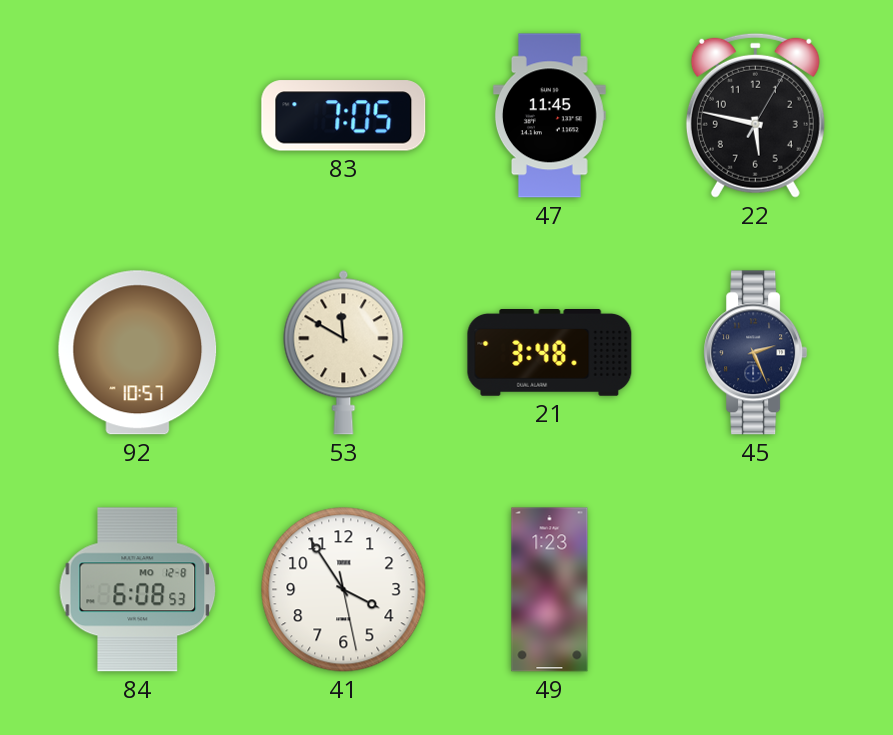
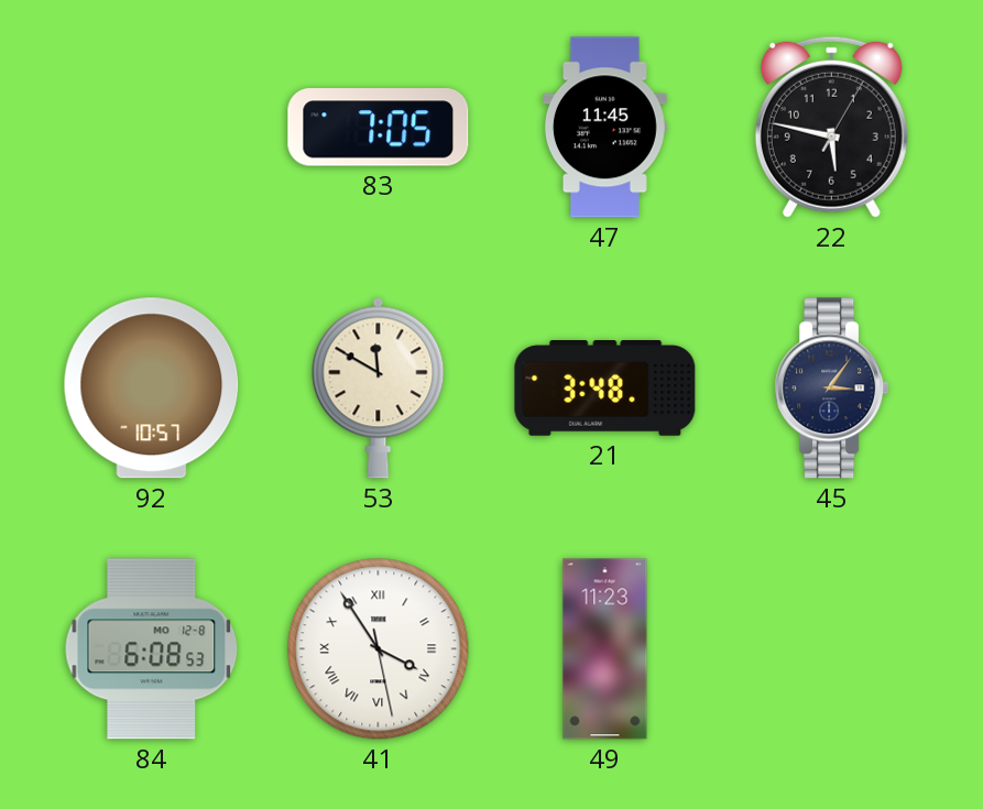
45: 2:26 -> 3:06
41 numerals: Arabic -> Roman
49: 1:23 -> 11:23
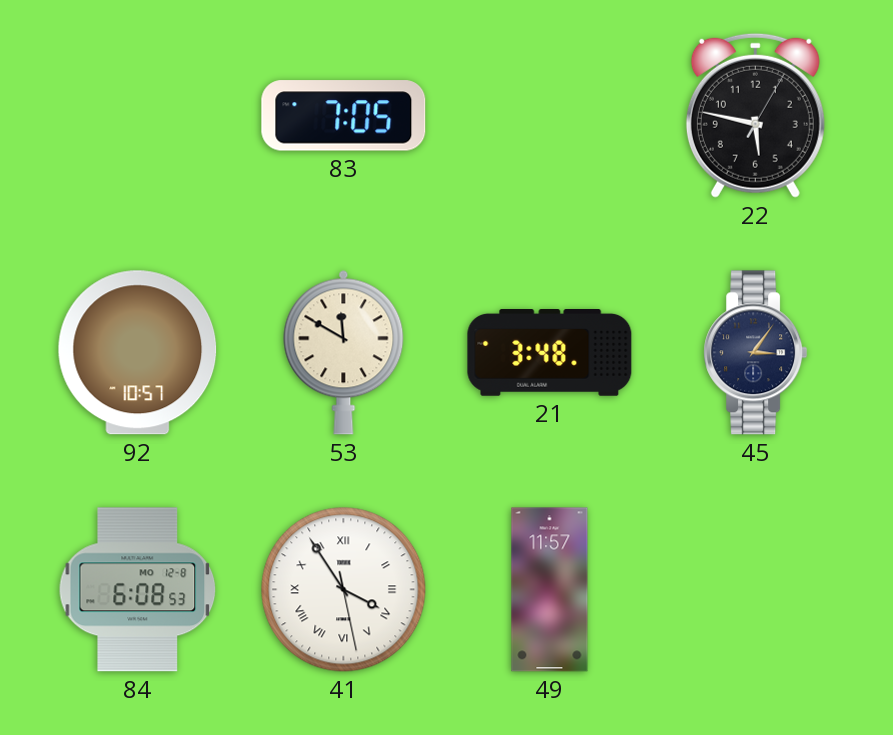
47: 11:45 -> none
49: 11:23 -> 11:57
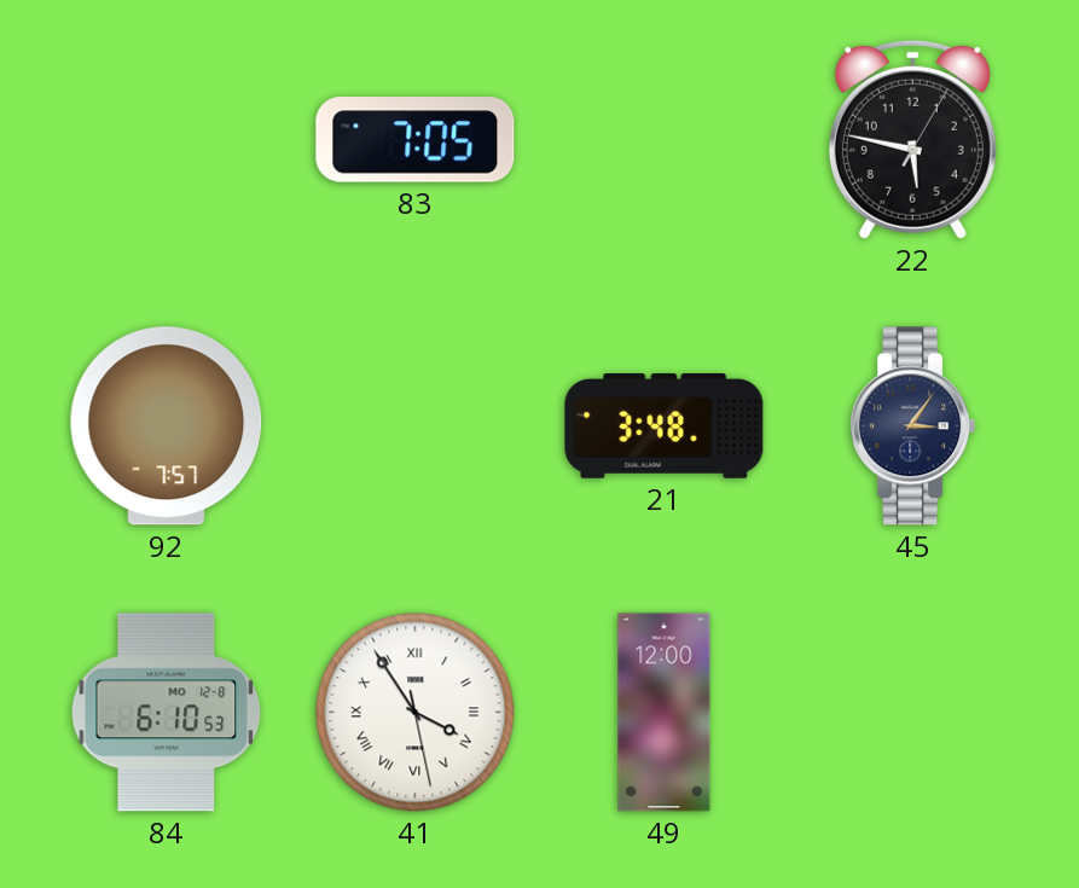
92: 10:57 -> 7:57
53: 11:50 -> none
84: 6:08 -> 6:10
49: 11:57 -> 12:00
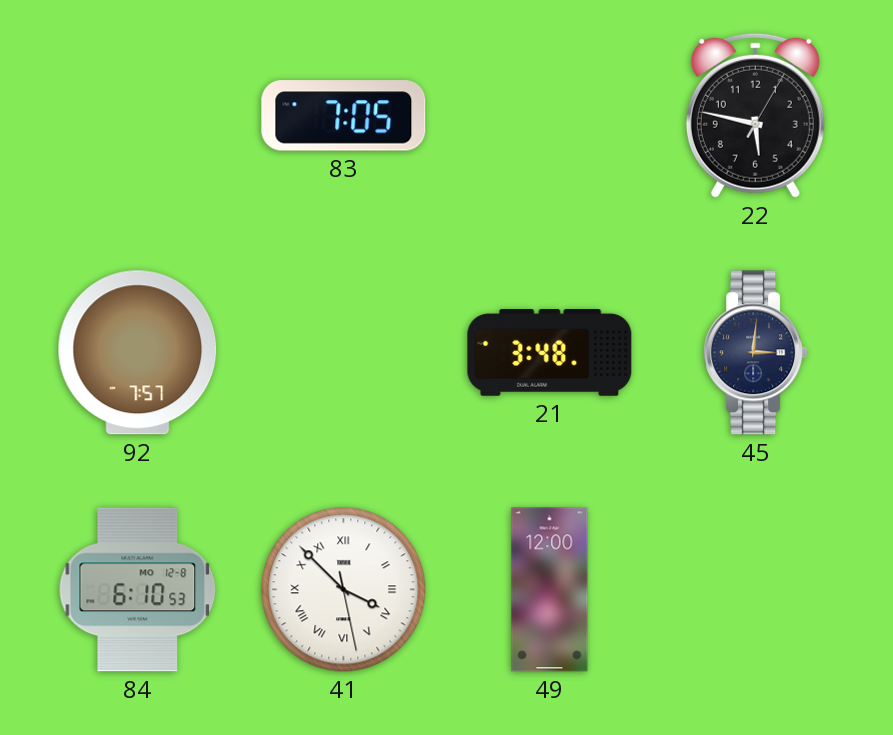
45: 3:06 -> 3:01
41: 3:54 -> 3:52
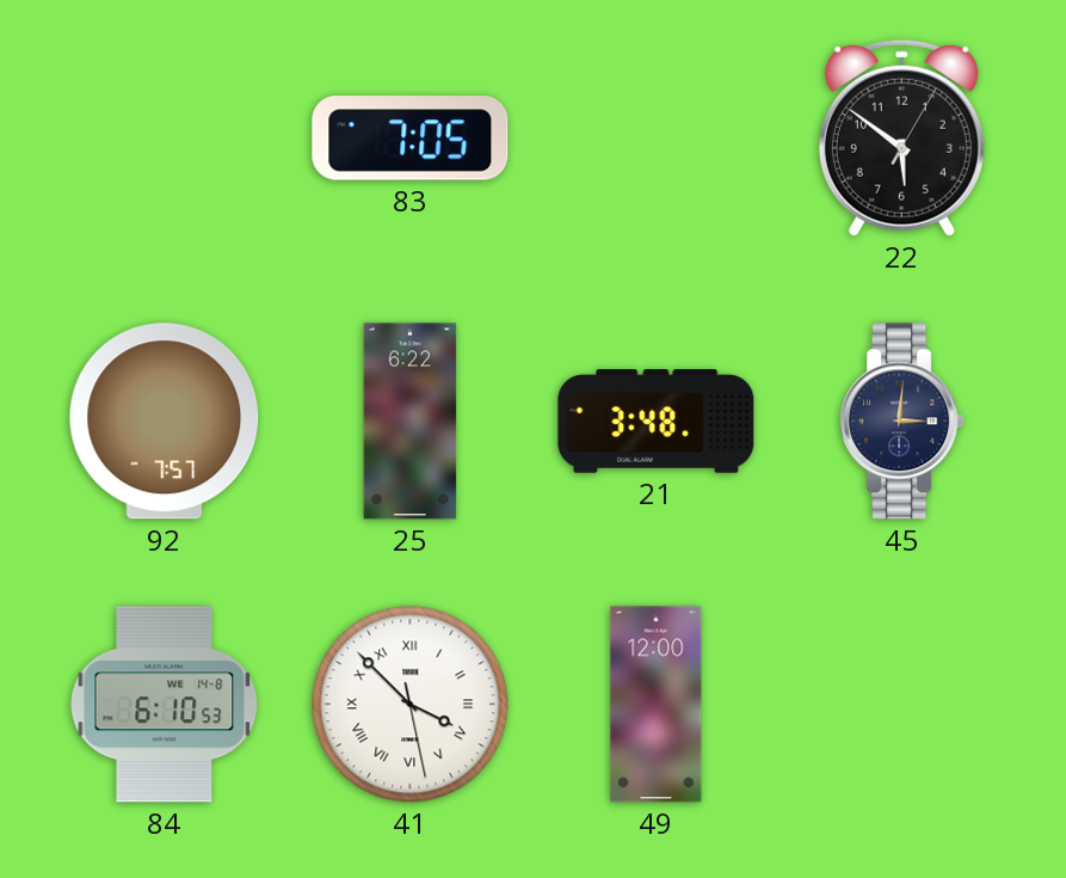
22: 5:47 -> 5:51
25: none -> 6:22
84 date: MO 12-8 -> WE 14-8
